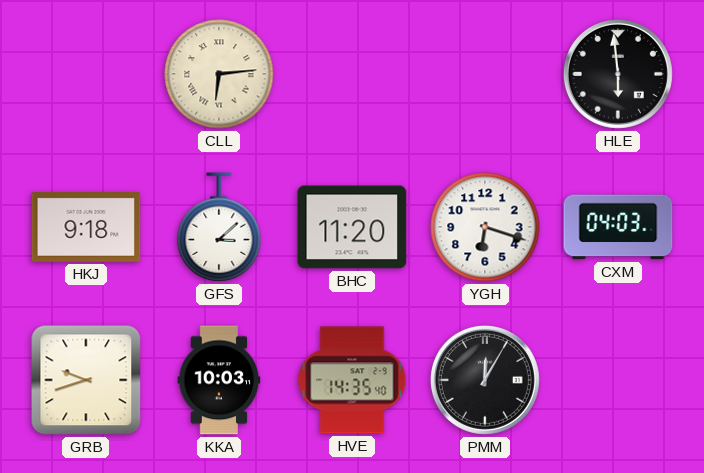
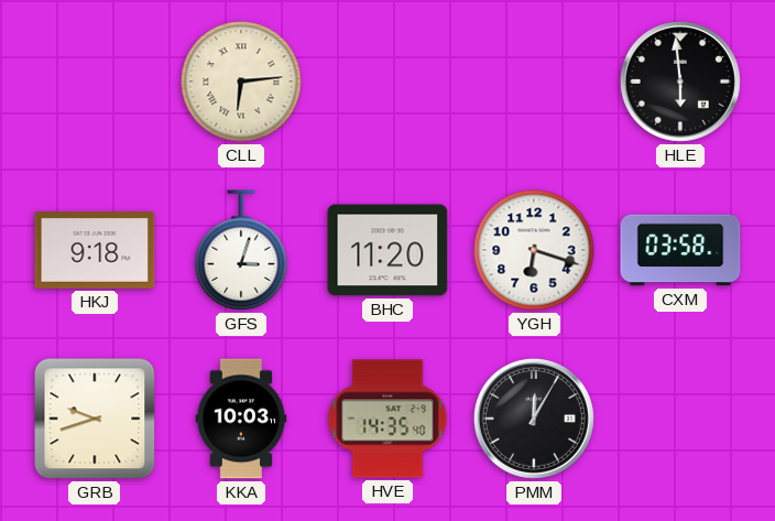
GFS: 3:08 -> 3:03
CXM: 04:03 -> 03:58
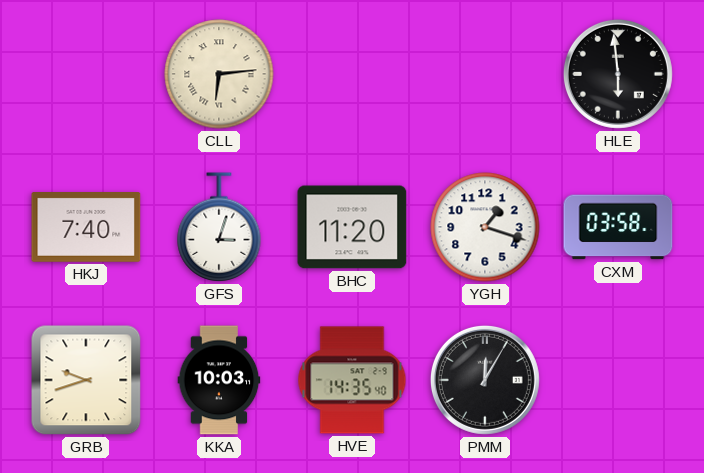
HKJ: 9:18 -> 7:40
YGH: 6:18 -> 1:18
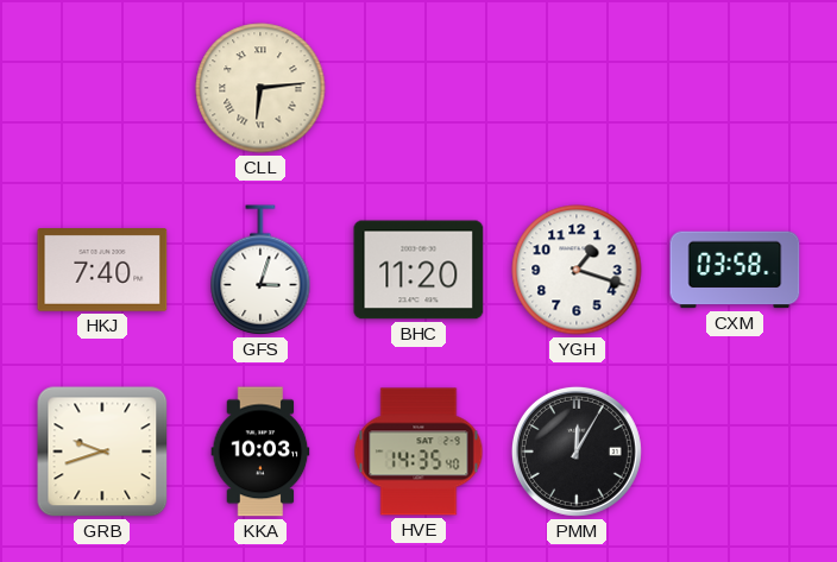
HLE: 5:59 -> none
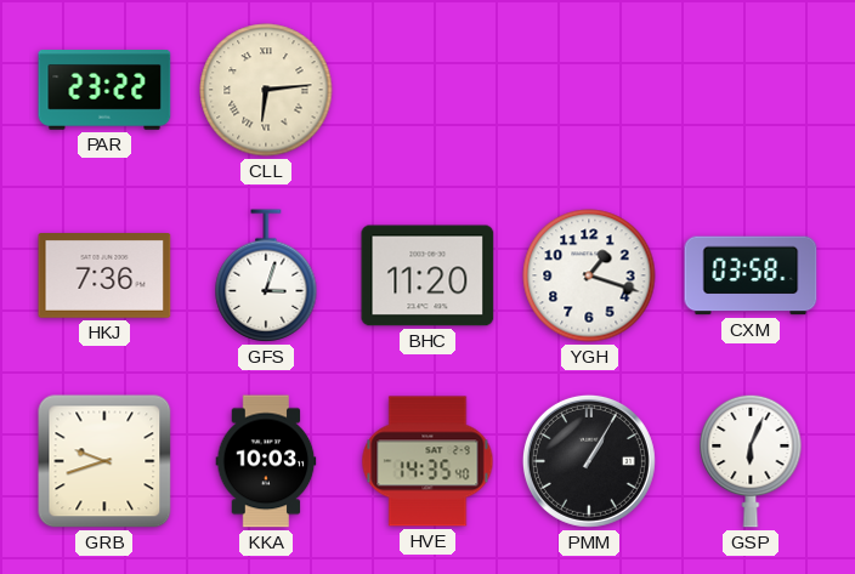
PAR: none -> 23:22
HKJ: 7:40 -> 7:36
PMM: 12:05 -> 1:05
GSP: none -> 6:04
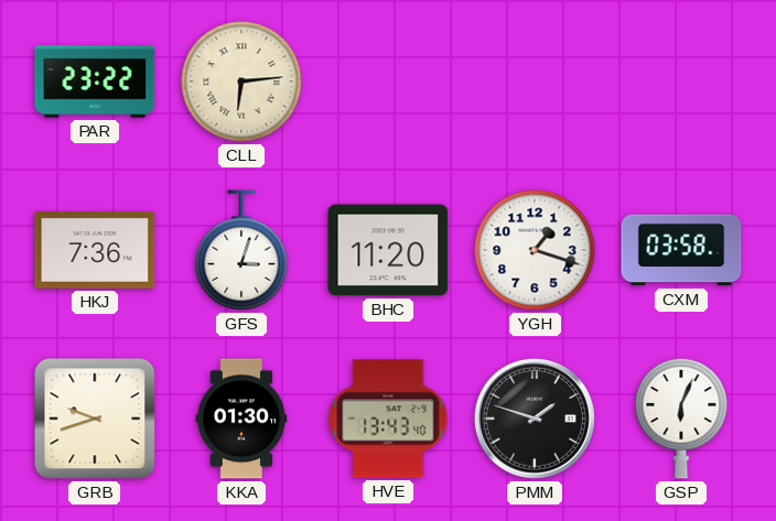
KKA: 10:03 -> 01:30
HVE: 14:35 -> 13:43
PMM: 1:05 -> 1:48
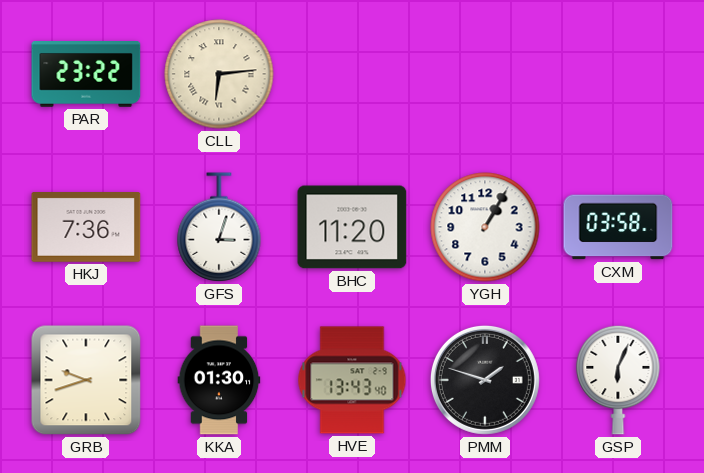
YGH: 1:18 -> 1:05
